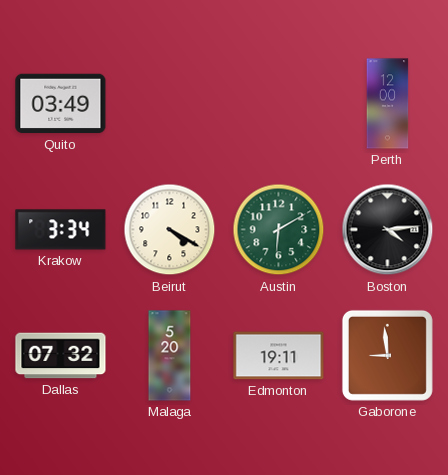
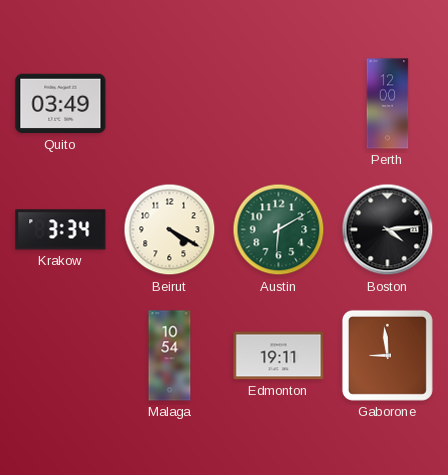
Dallas: 07:32 -> none
Malaga: 5:20 -> 10:54
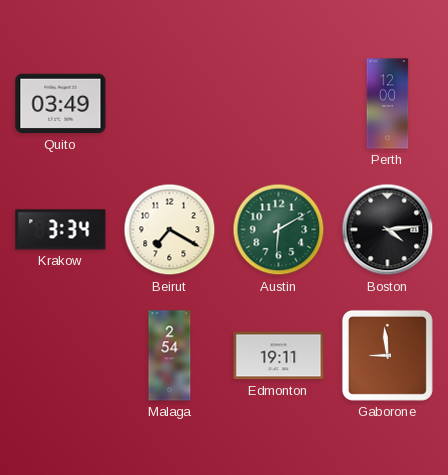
Beirut: 4:20 -> 7:20
Malaga: 10:54 -> 2:54
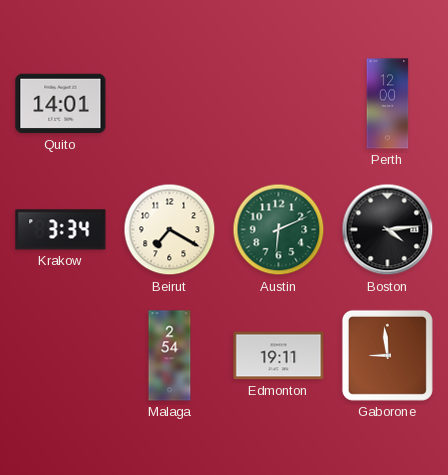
Quito: 03:49 -> 14:01
Austin: 6:10 -> 6:11
